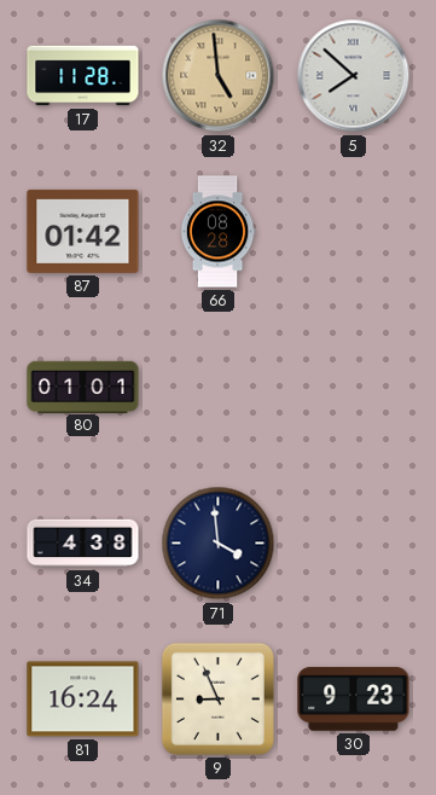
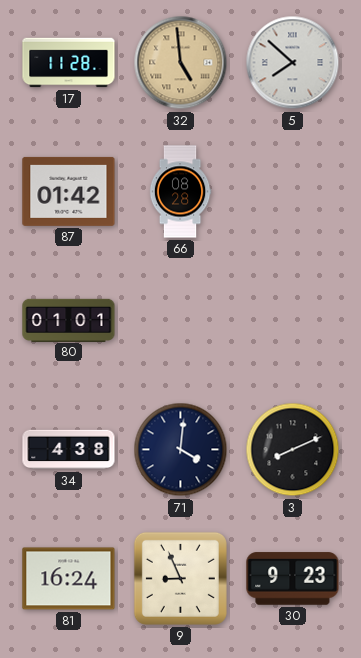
71: 3:59 -> 4:01
3: none -> 8:11
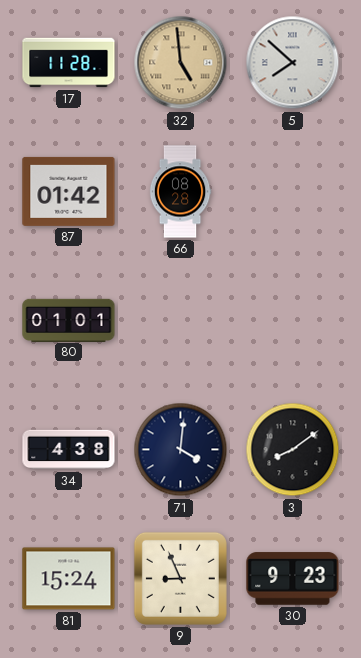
3: 8:11 -> 8:09
81: 16:24 -> 15:24
